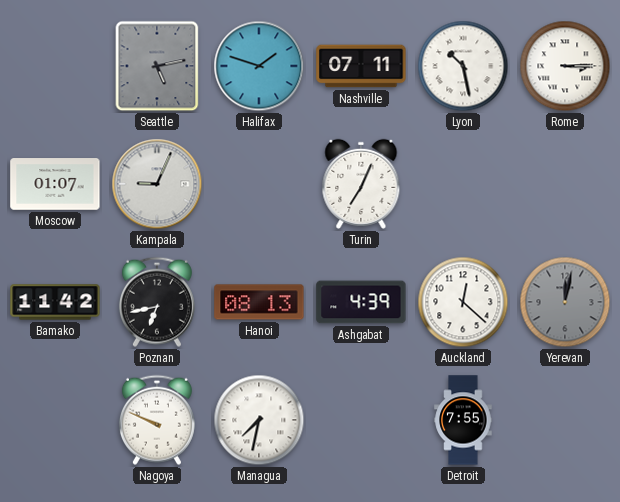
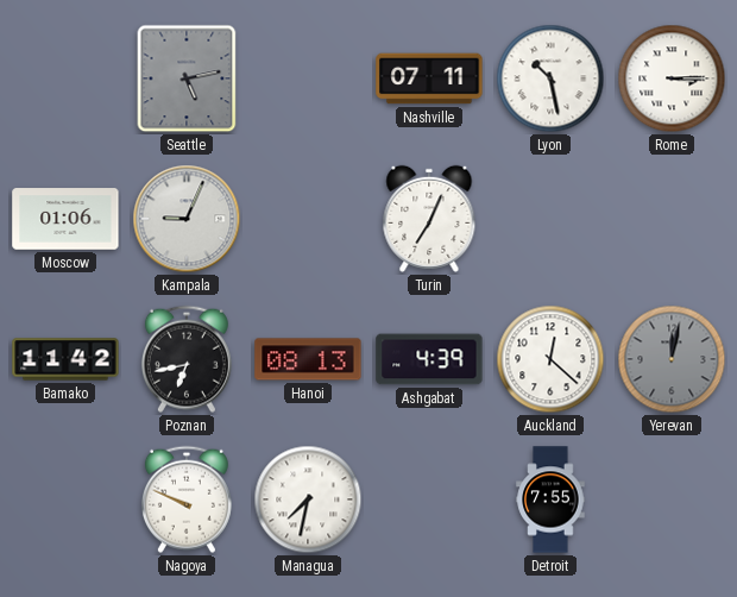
Halifax: 1:48 -> none
Moscow: 01:07 -> 01:06
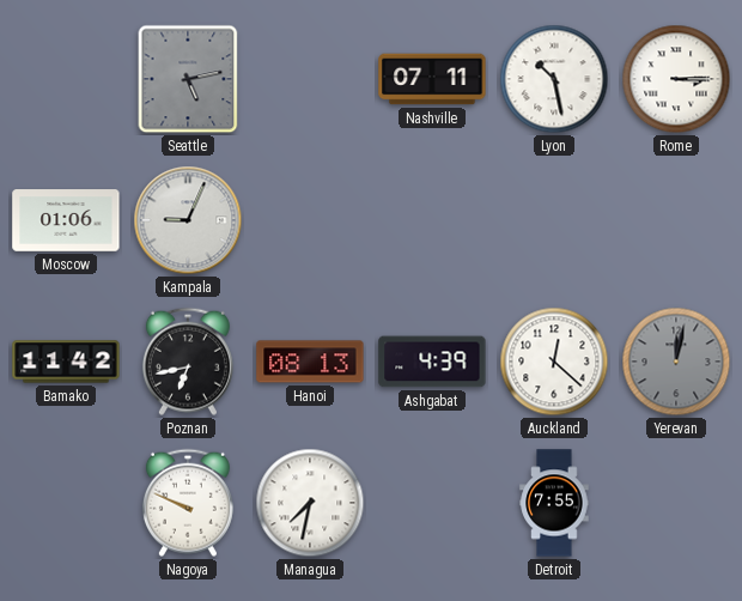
Turin: 7:04 -> none
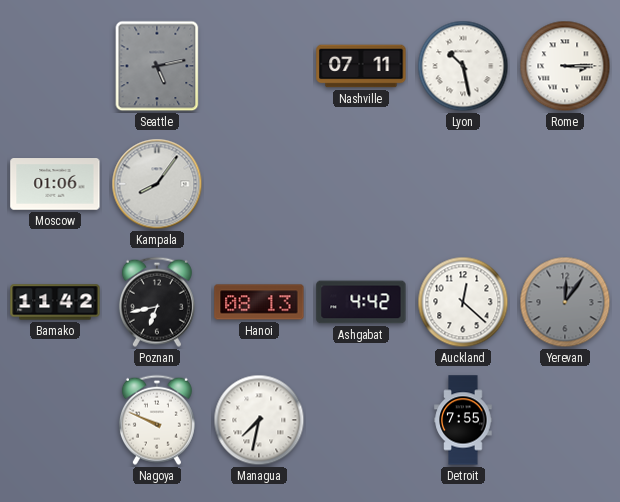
Kampala: 9:04 -> 8:06
Ashgabat: 4:39 -> 4:42
Yerevan: 12:02 -> 12:06
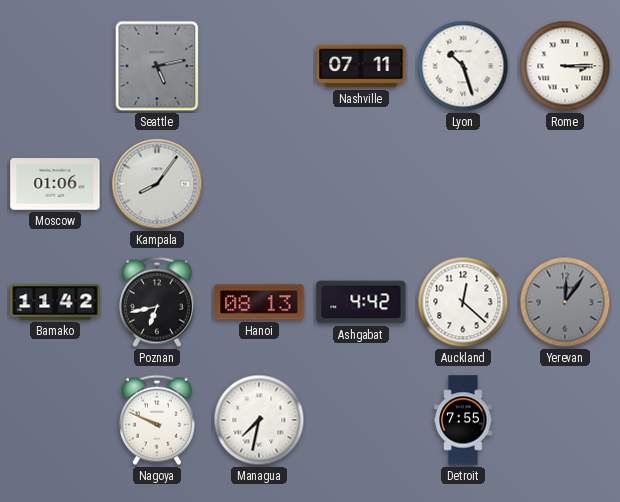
Lyon: 10:28 -> 10:27
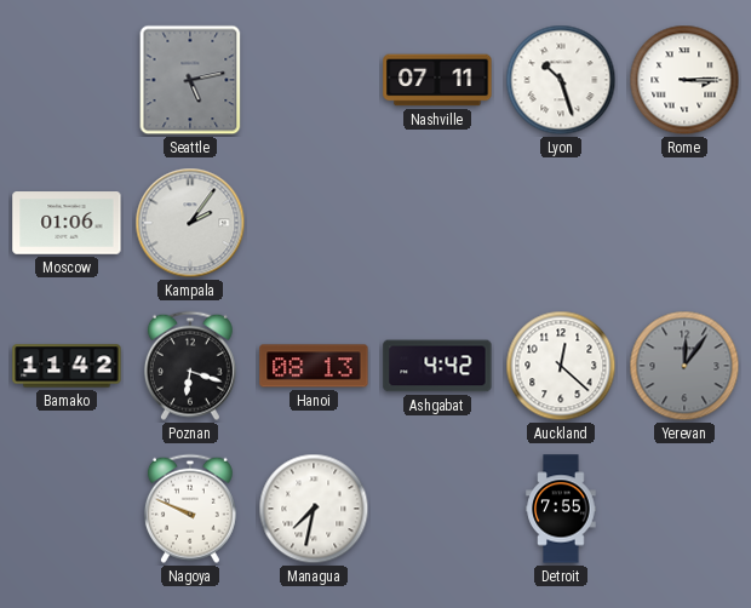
Kampala: 8:06 -> 2:06
Poznan: 6:43 -> 6:18
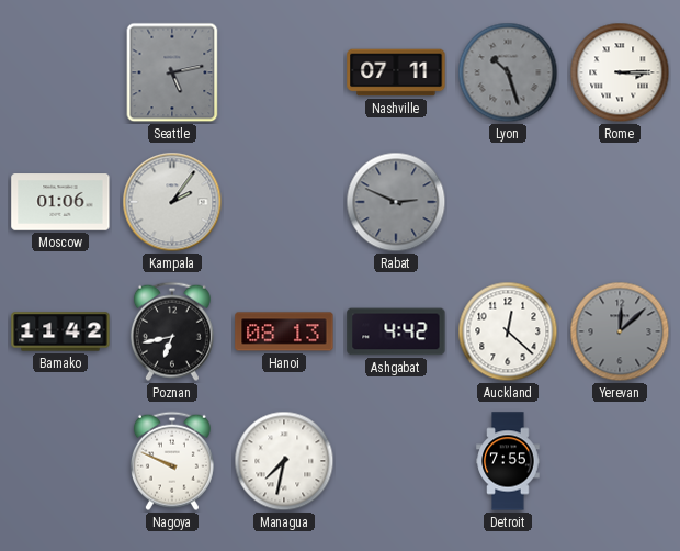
Lyon dial: white -> grey
Rabat: none -> 2:49
Poznan: 6:18 -> 6:43
Yerevan: 12:06 -> 12:08
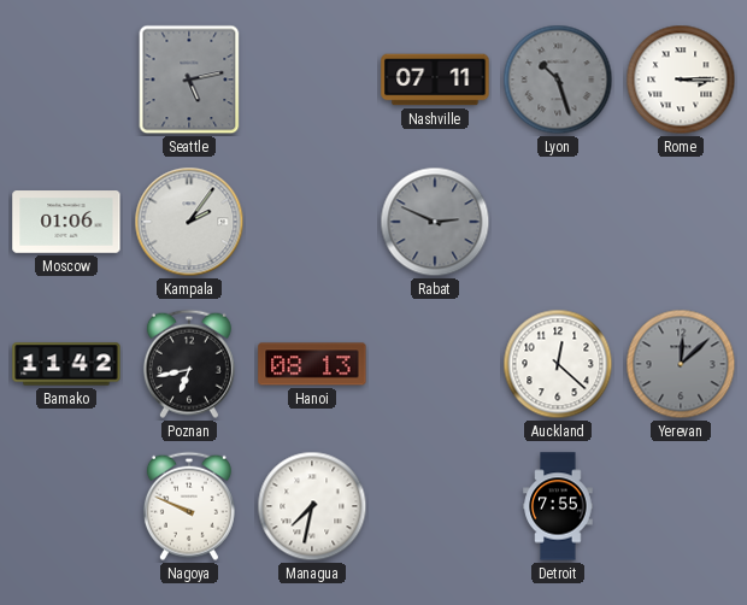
Ashgabat: 4:42 -> none
